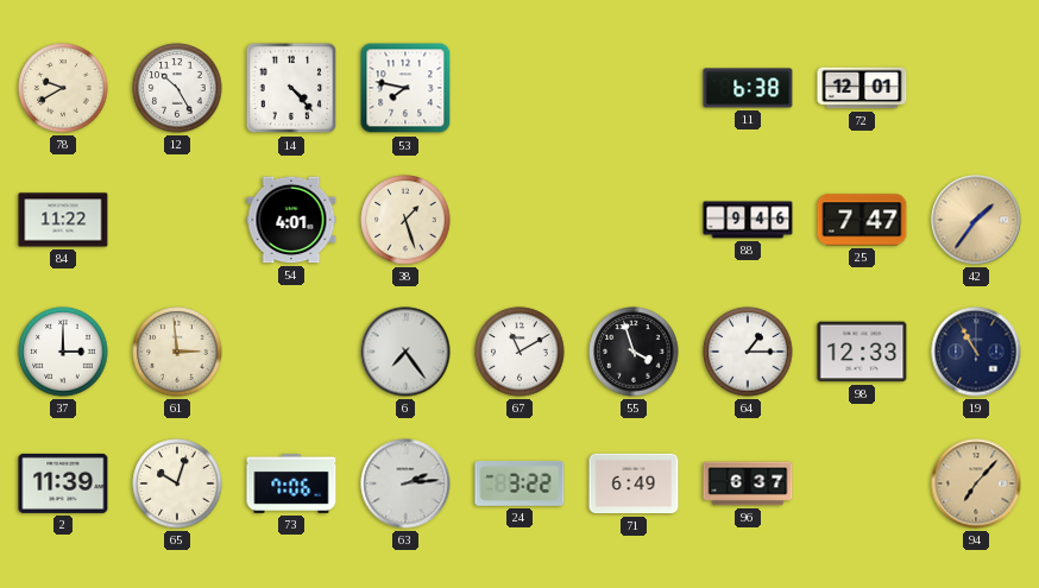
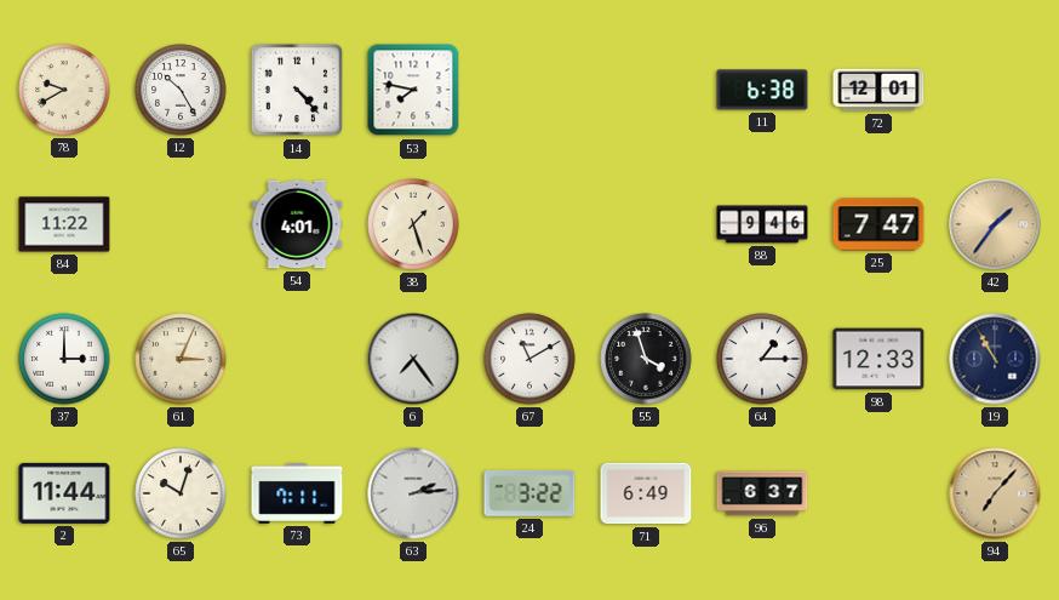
61: 2:59 -> 3:04
2: 11:39 -> 11:44
73: 7:06 -> 7:11
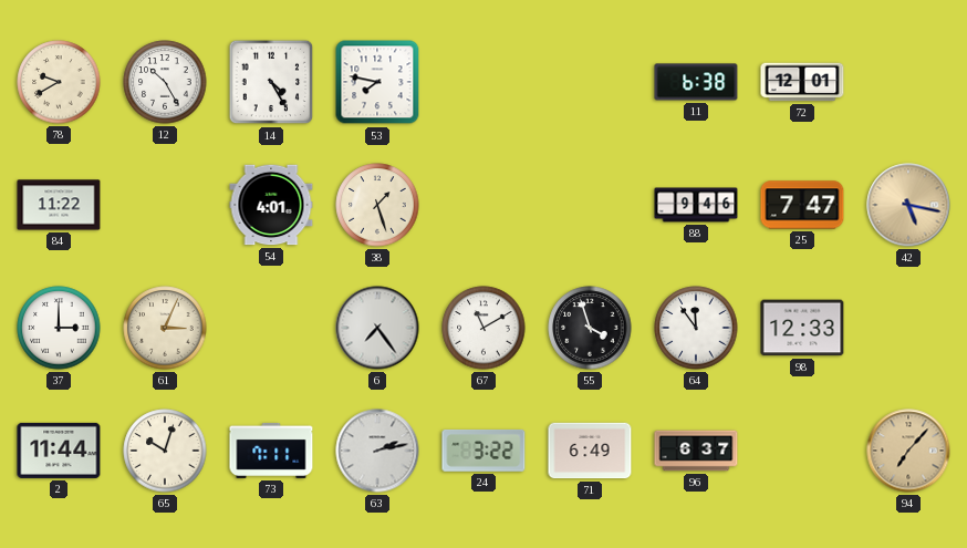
14: 4:23 -> 4:25
42: 1:36 -> 5:17
64: 1:15 -> 11:54
19: 10:55 -> none
63: 2:14 -> 2:13
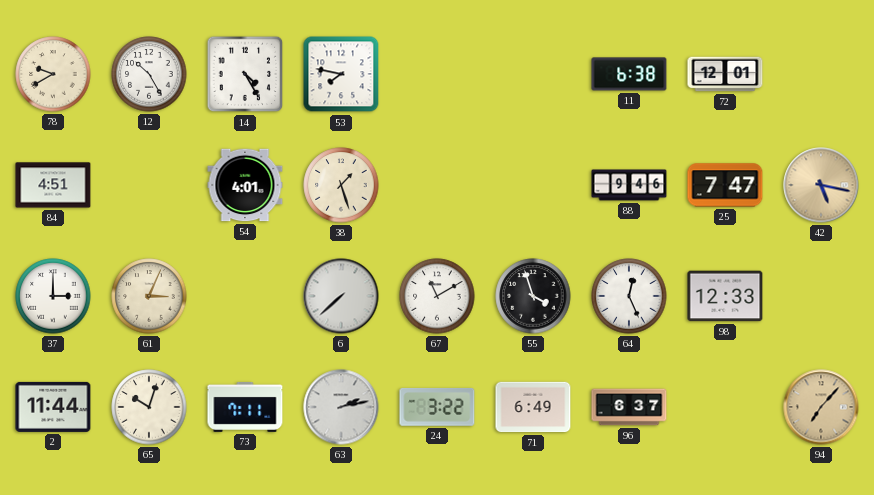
84: 11:22 -> 4:51
6: 7:24 -> 7:38
64: 11:54 -> 12:26
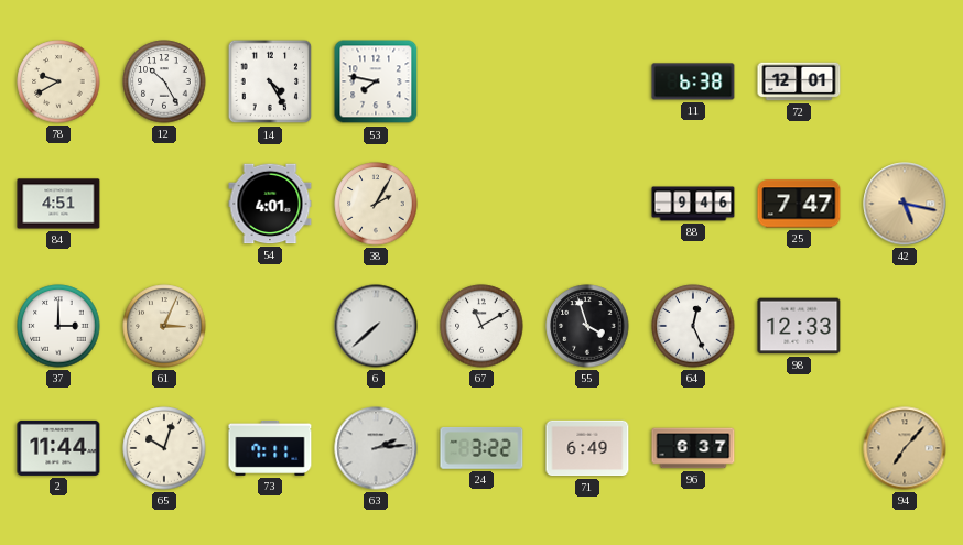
38: 1:27 -> 2:05
63: 2:13 -> 2:14
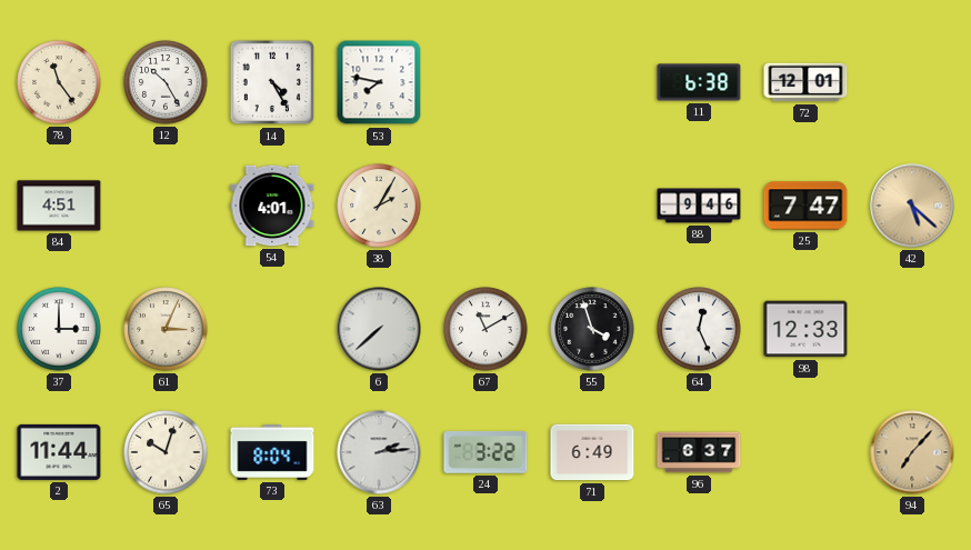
78: 9:40 -> 11:24
42: 5:17 -> 5:22
73: 7:11 -> 8:04
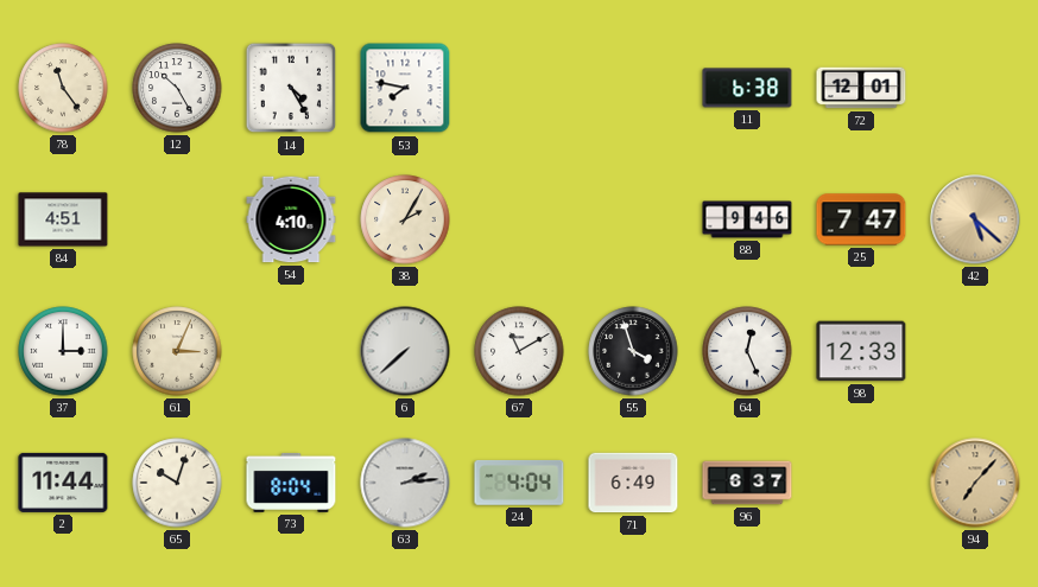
54: 4:01 -> 4:10
24: 3:22 -> 4:04
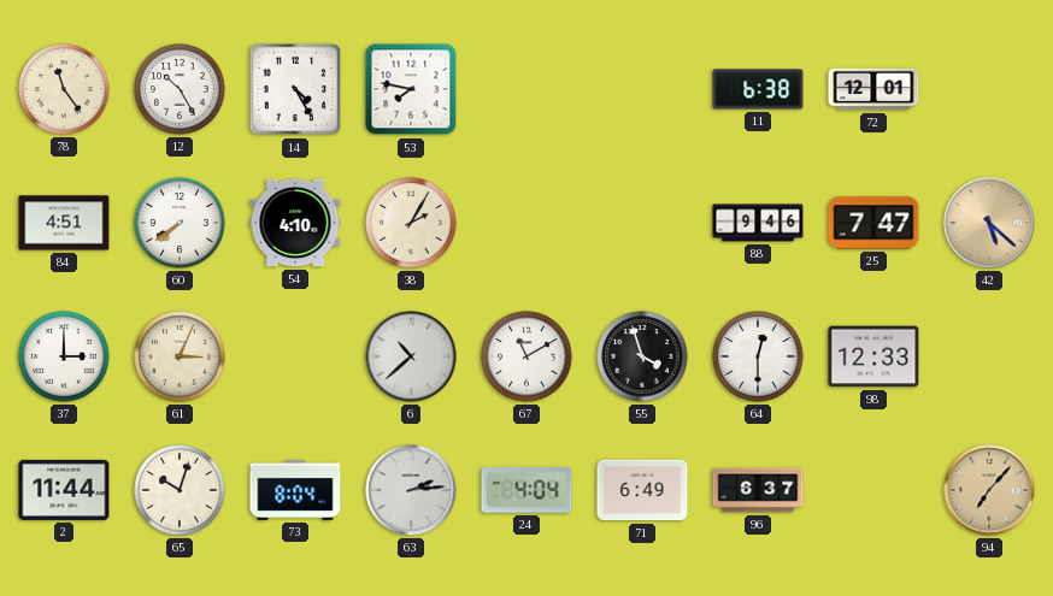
60: none -> 7:39
6: 7:38 -> 10:38
64: 12:26 -> 12:30
